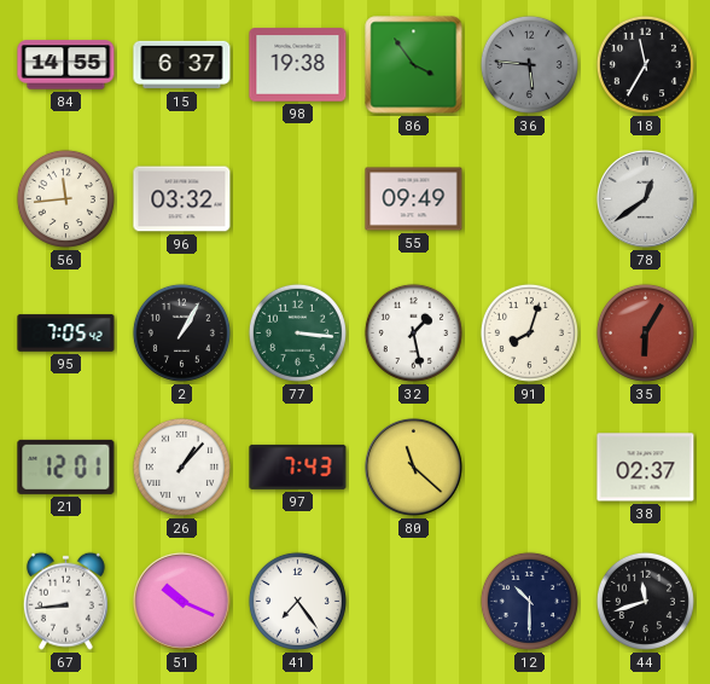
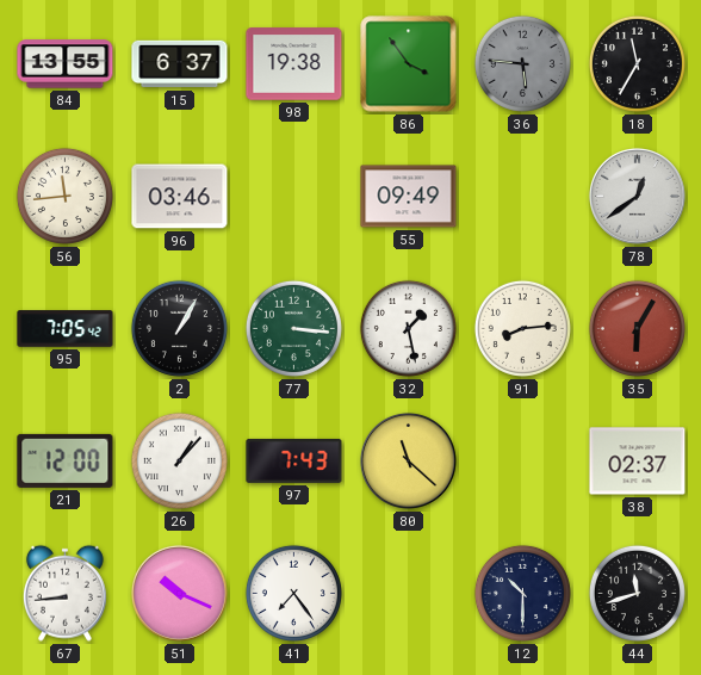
84: 14:55 -> 13:55
96: 03:32 -> 03:46
91: 8:03 -> 8:14
21: 12:01 -> 12:00
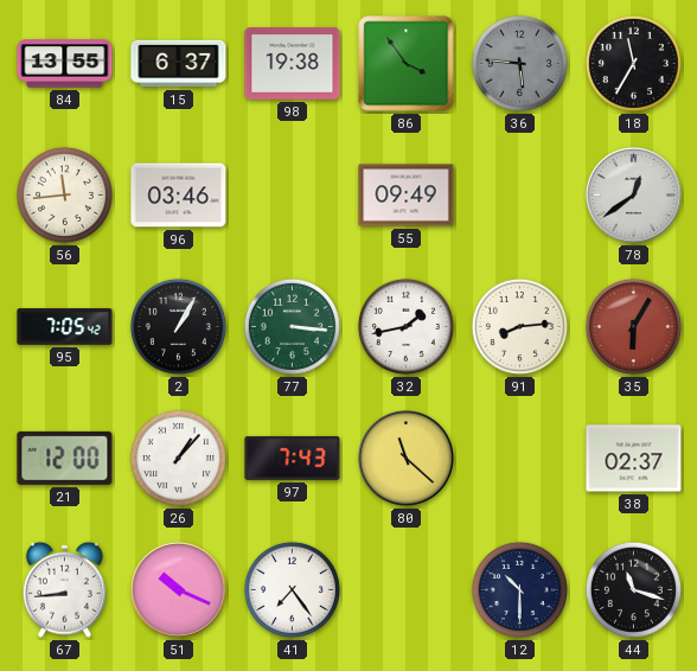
32: 1:28 -> 1:43
44: 11:42 -> 11:18
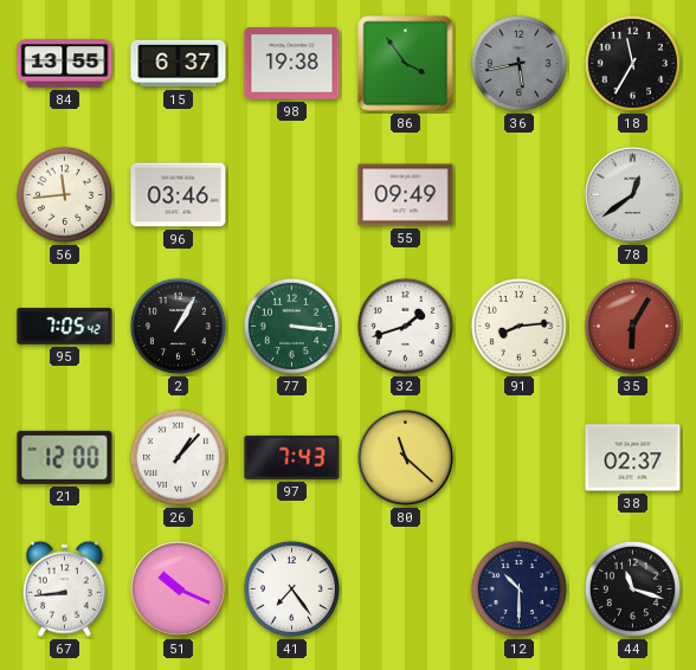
36: 5:46 -> 5:43
32: 1:43 -> 1:42
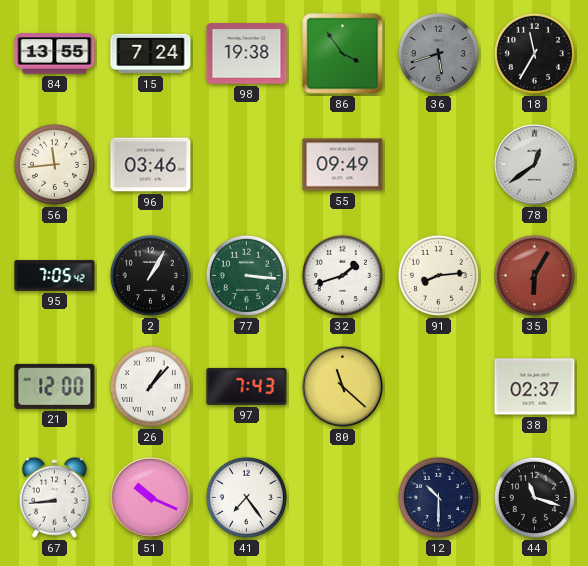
15: 6:37 -> 7:24
36: 5:43 -> 5:42
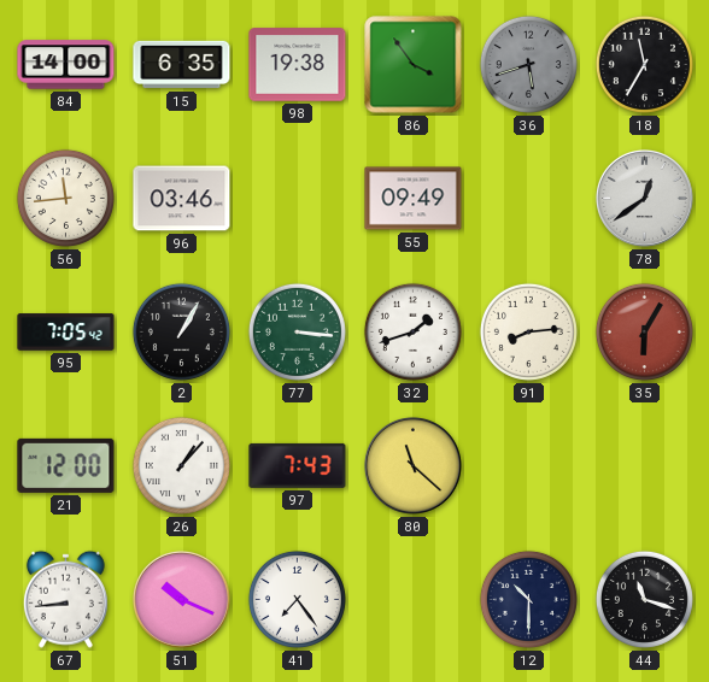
84: 13:55 -> 14:00
15: 7:24 -> 6:35
38: 02:37 -> none
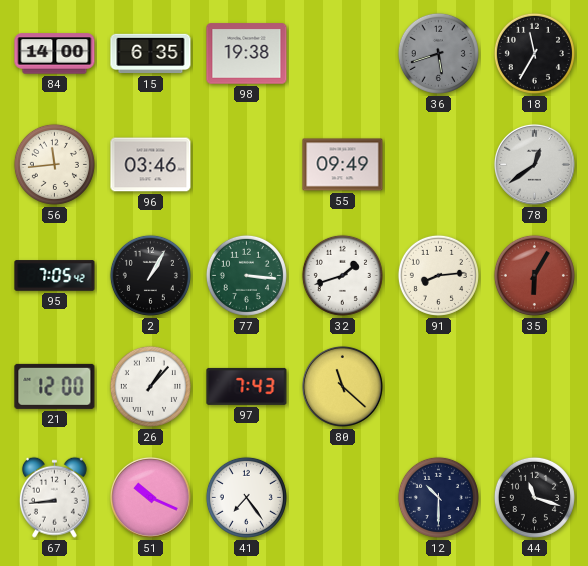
86: 3:54 -> none
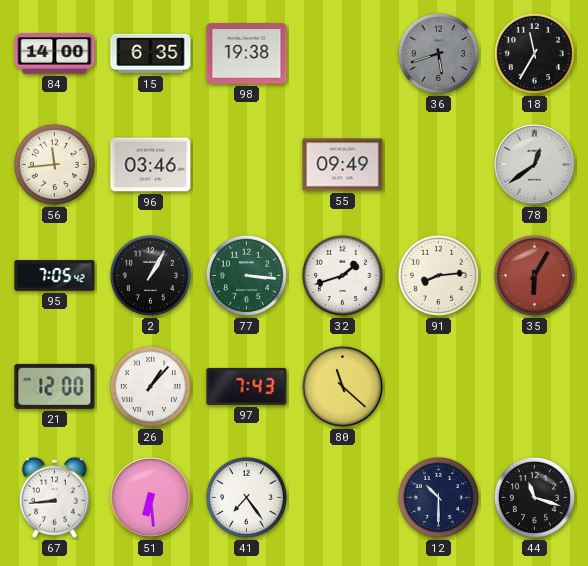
51: 10:19 -> 6:29
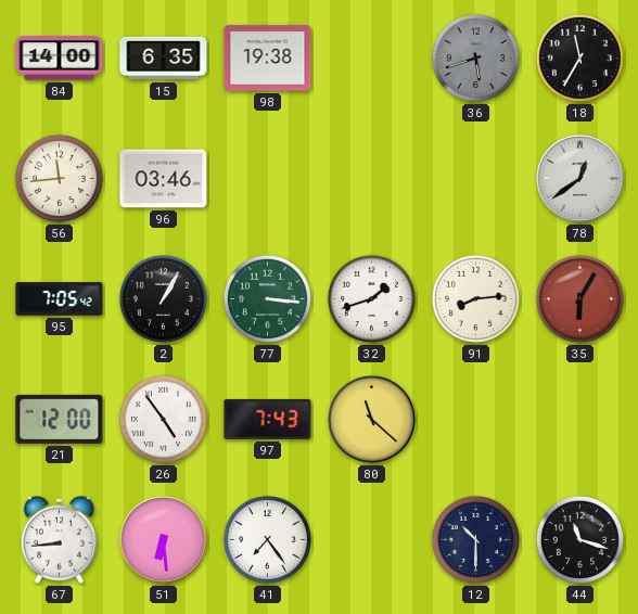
55: 09:49 -> none
26: 1:07 -> 4:54
